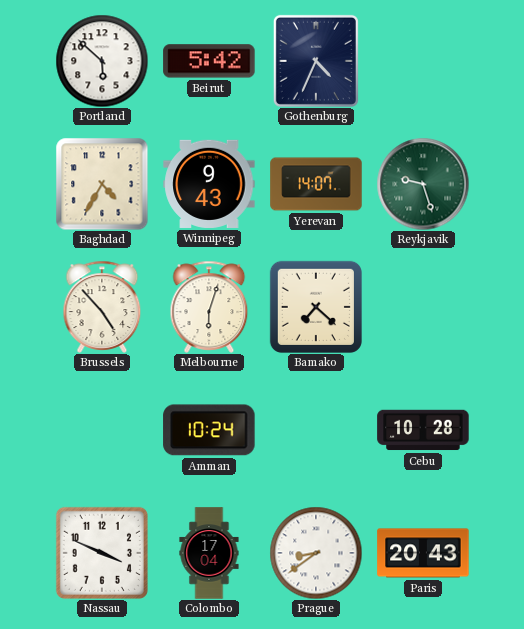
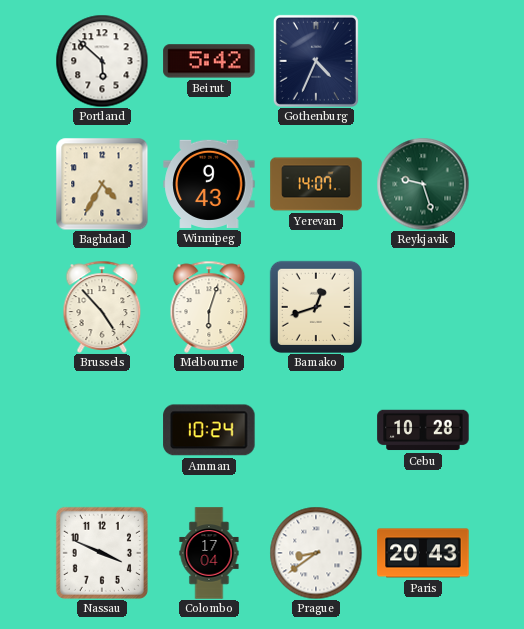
Bamako: 7:22 -> 12:42
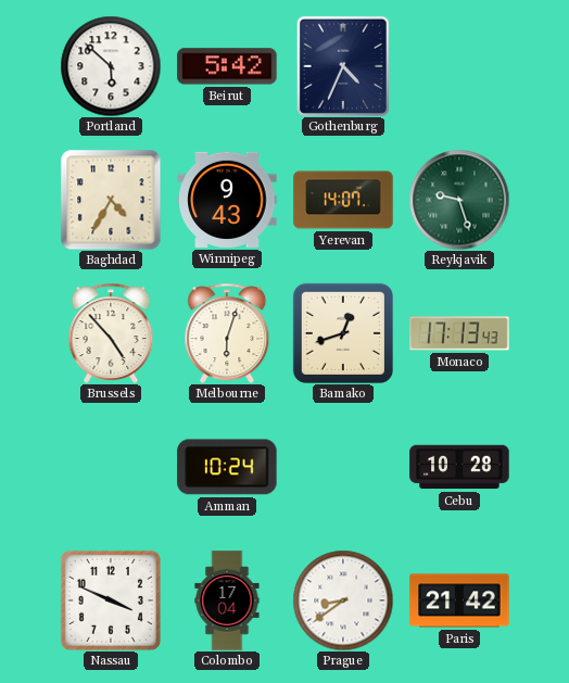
Monaco: none -> 17:13
Paris: 20:43 -> 21:42
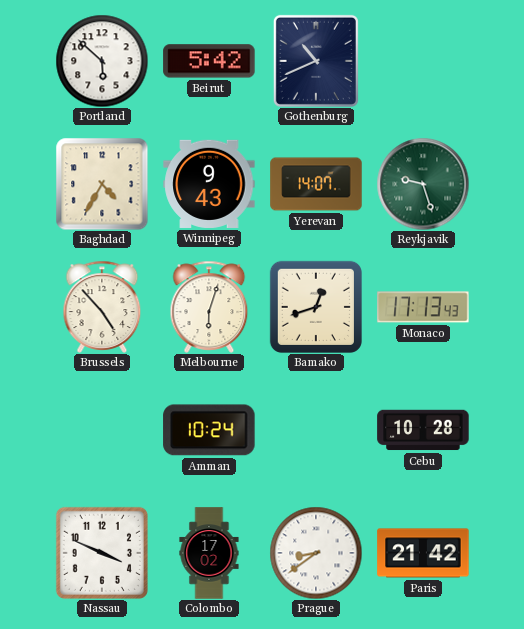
Gothenburg: 4:34 -> 10:41
Colombo: 17:04 -> 17:02
